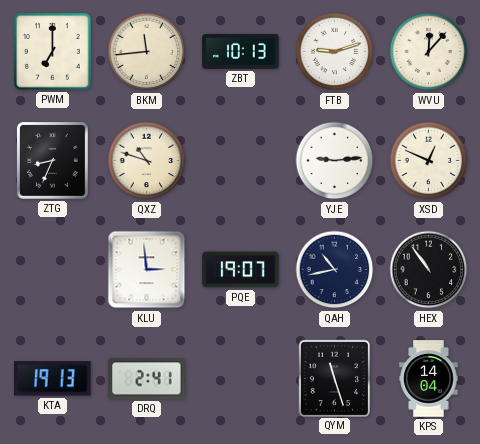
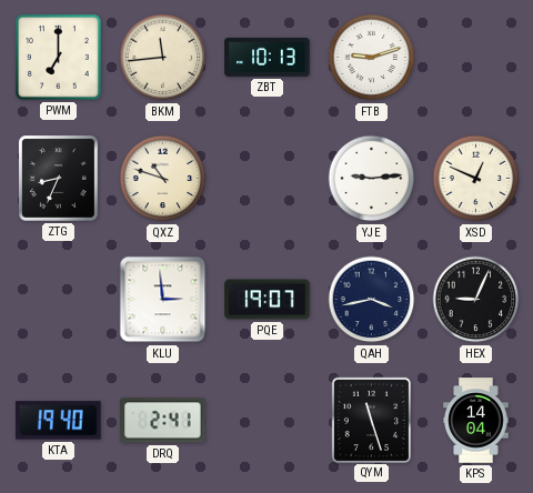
WVU: 12:07 -> none
QAH: 10:43 -> 3:43
HEX: 10:54 -> 9:04
KTA: 19:13 -> 19:40
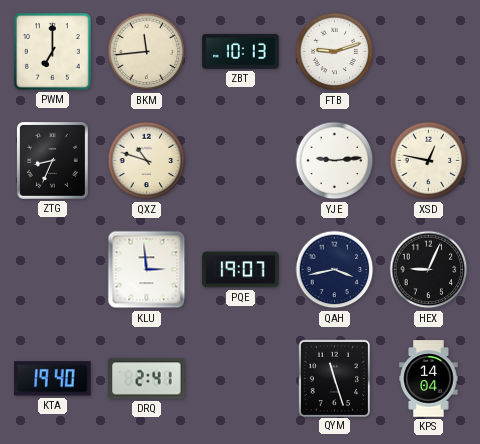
XSD: 12:49 -> 12:47
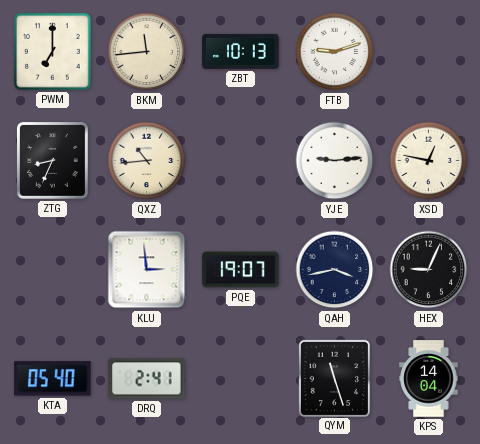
QXZ: 10:48 -> 10:44
KTA: 19:40 -> 05:40
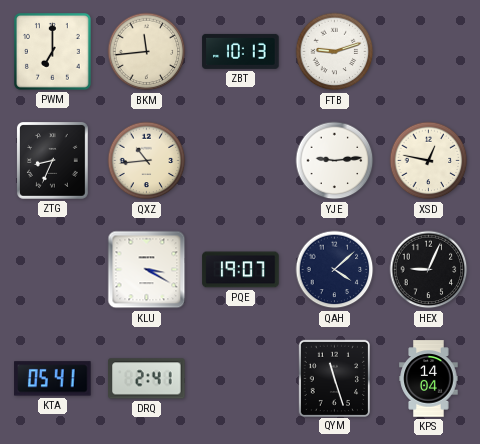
KLU: 2:59 -> 3:20
QAH: 3:43 -> 4:08
KTA: 05:40 -> 05:41
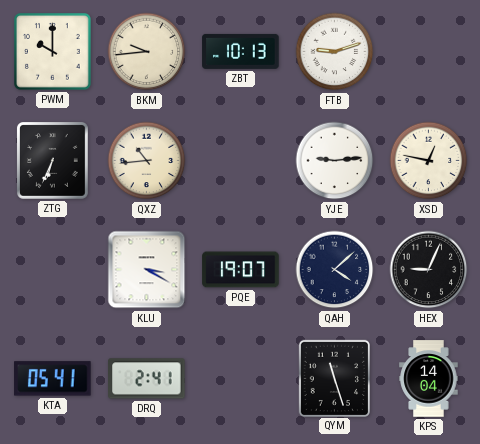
PWM: 7:00 -> 10:00
BKM: 11:44 -> 9:44
ZTG: 8:34 -> 6:34
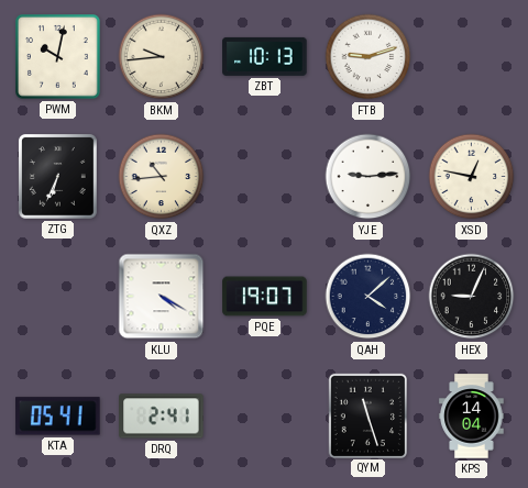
PWM: 10:00 -> 10:02
KLU: 3:20 -> 4:20
